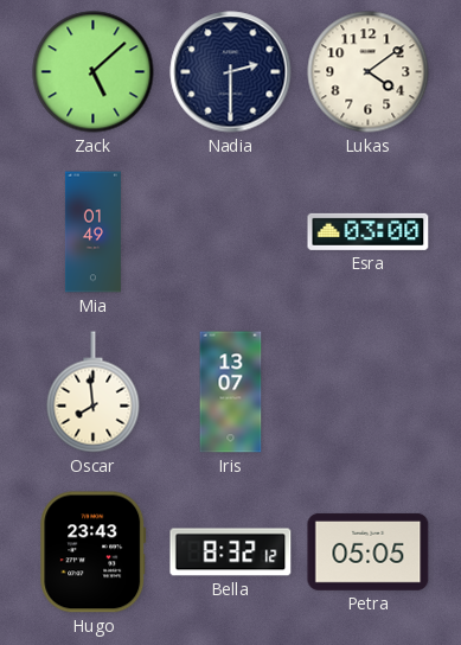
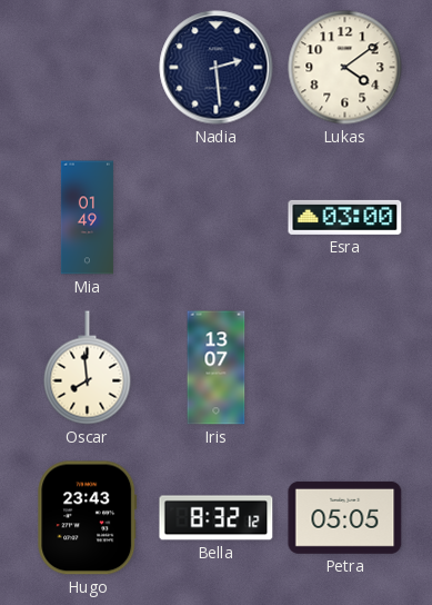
Zack: 5:08 -> none
Nadia: 2:30 -> 2:29
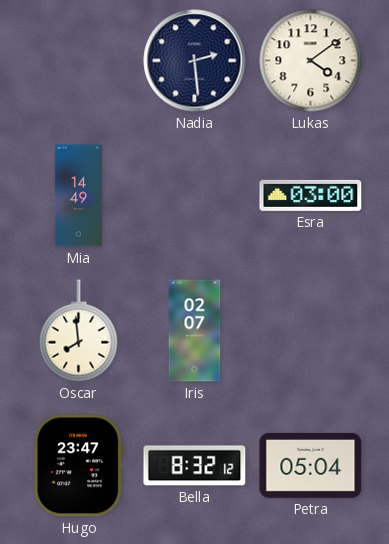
Mia: 01:49 -> 14:49
Iris: 13:07 -> 02:07
Hugo: 23:43 -> 23:47
Petra: 05:05 -> 05:04
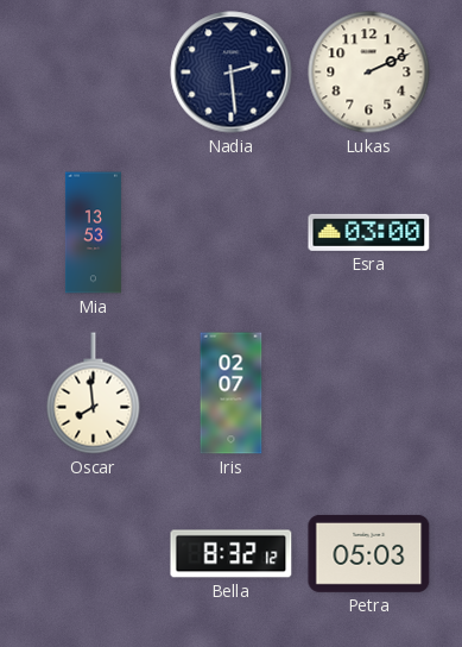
Lukas: 4:09 -> 2:11
Mia: 14:49 -> 13:53
Hugo: 23:47 -> none
Petra: 05:04 -> 05:03
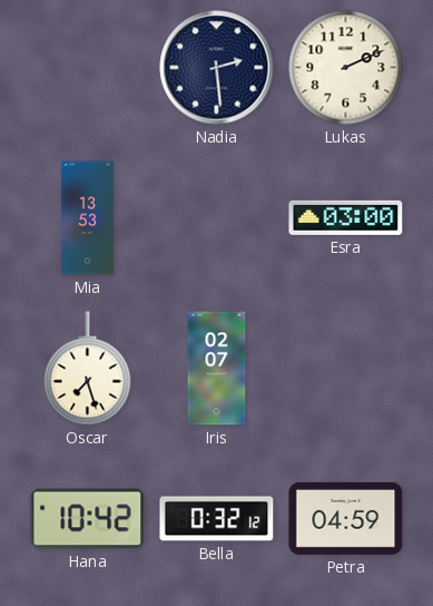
Oscar: 7:59 -> 7:27
Hana: none -> 10:42
Bella: 8:32 -> 0:32
Petra: 05:03 -> 04:59
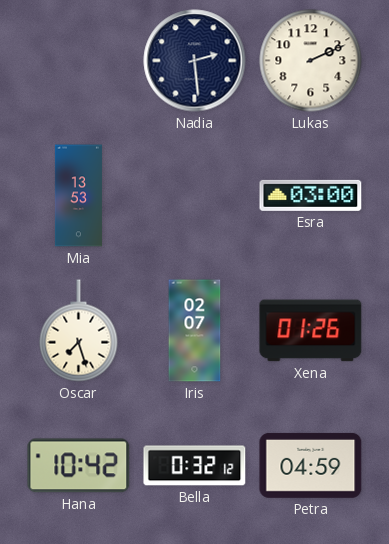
Xena: none -> 01:26
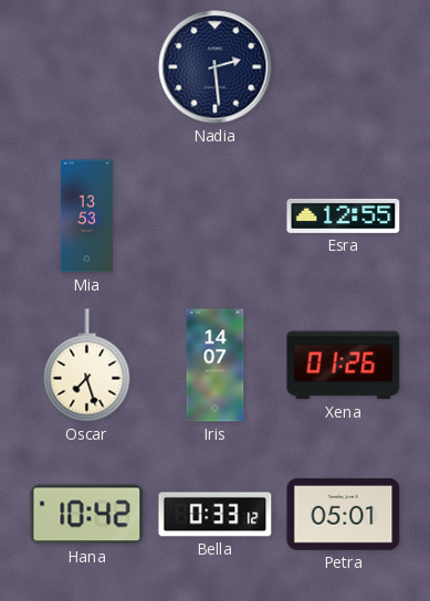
Lukas: 2:11 -> none
Esra: 03:00 -> 12:55
Iris: 02:07 -> 14:07
Bella: 0:32 -> 0:33
Petra: 04:59 -> 05:01
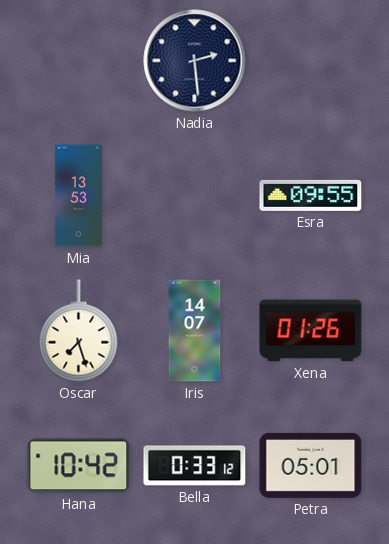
Esra: 12:55 -> 09:55
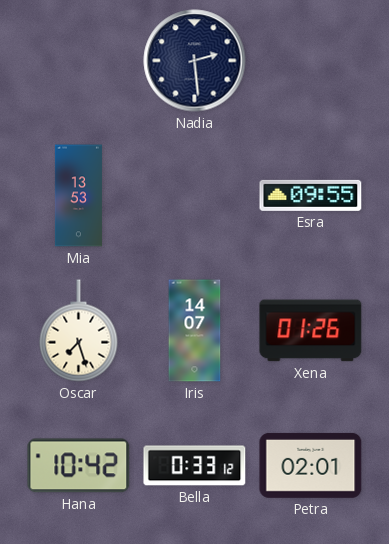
Petra: 05:01 -> 02:01
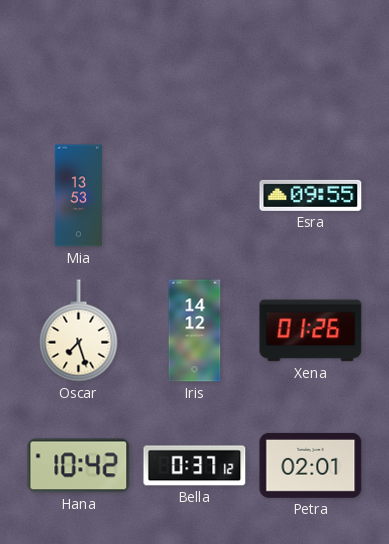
Nadia: 2:29 -> none
Iris: 14:07 -> 14:12
Bella: 0:33 -> 0:37
